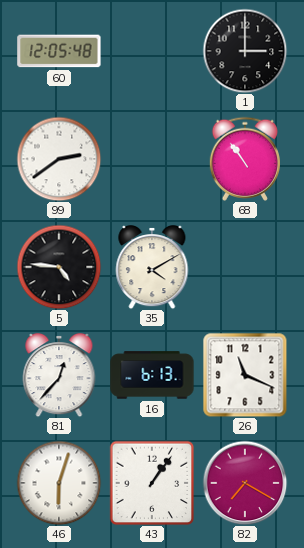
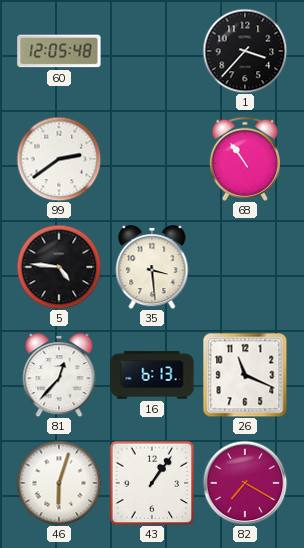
1: 3:00 -> 3:37
35: 4:10 -> 3:29
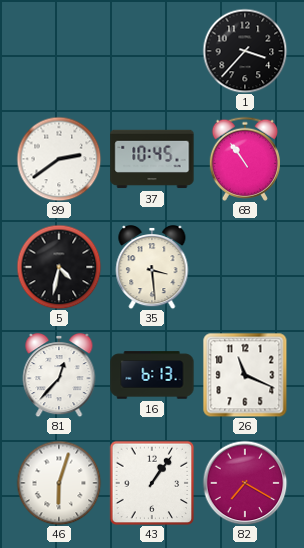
60: 12:05 -> none
37: none -> 10:45
5: 4:46 -> 4:32
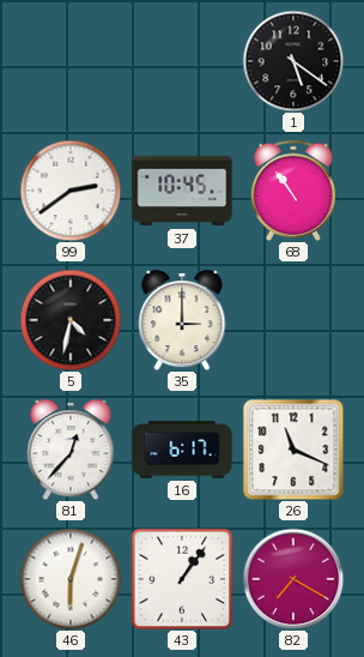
1: 3:37 -> 5:21
35: 3:29 -> 3:00
16: 6:13 -> 6:17
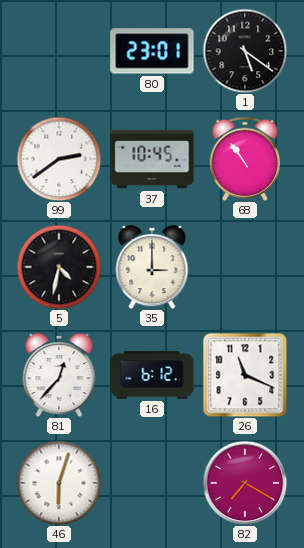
80: none -> 23:01
16: 6:17 -> 6:12
43: 1:06 -> none
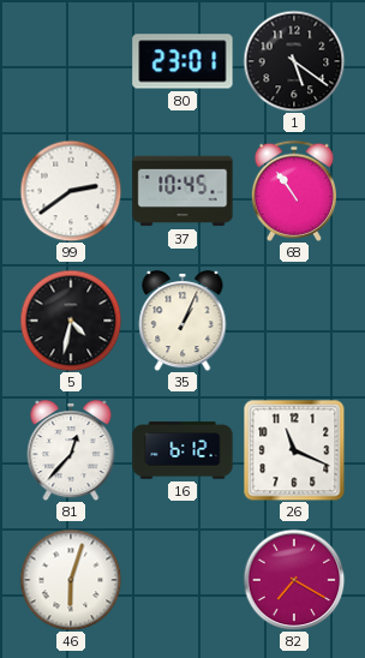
35: 3:00 -> 1:04
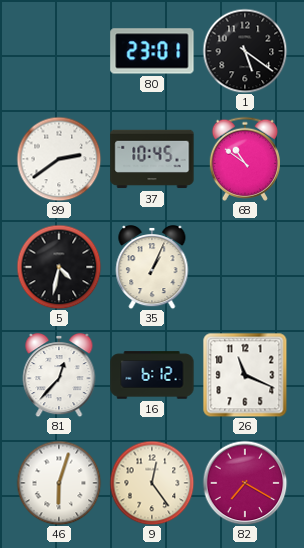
68: 10:54 -> 10:51
9: none -> 12:24
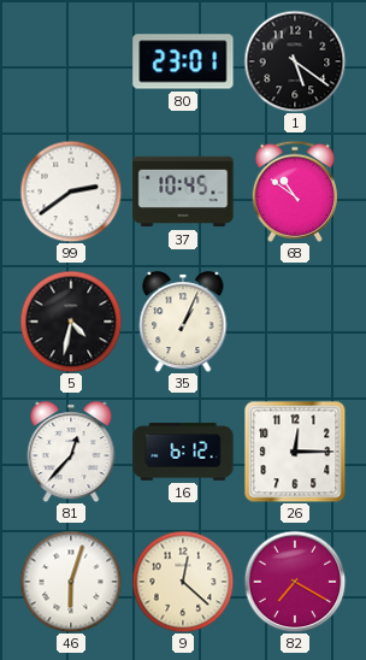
26: 11:19 -> 12:15
9: 12:24 -> 12:22
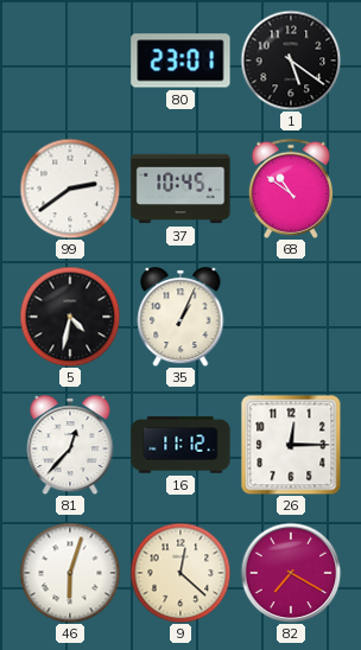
16: 6:12 -> 11:12
